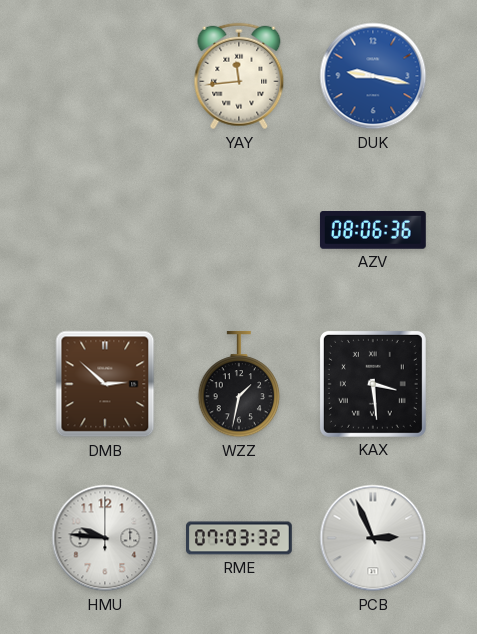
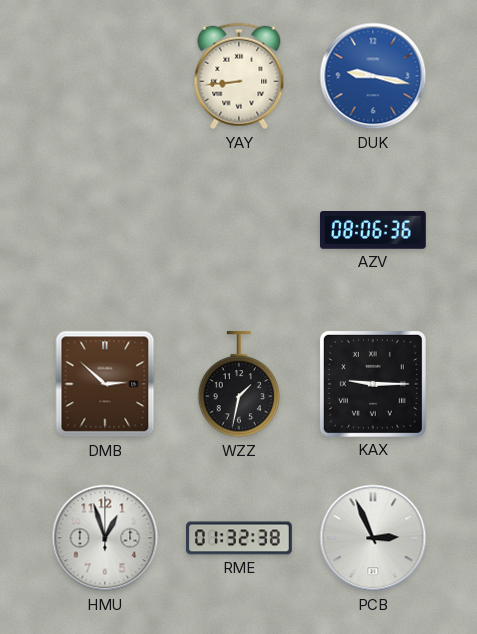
YAY: 11:44 -> 8:44
KAX: 3:29 -> 9:15
HMU: 9:46 -> 12:57
RME: 07:03 -> 01:32
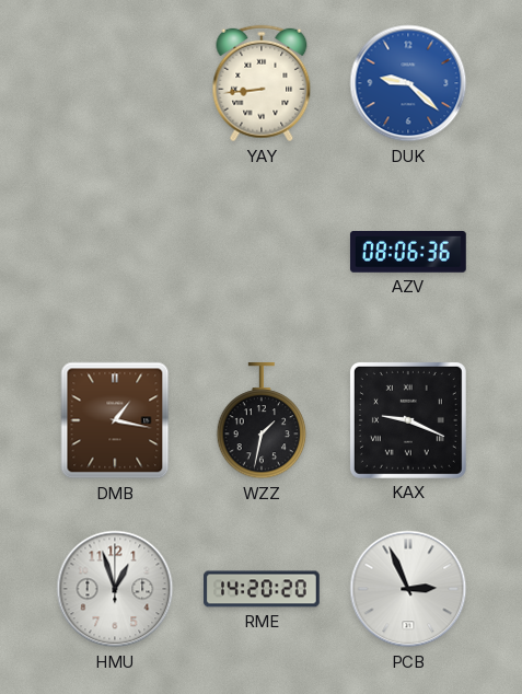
DUK: 9:17 -> 9:22
DMB: 2:52 -> 1:17
KAX: 9:15 -> 9:19
RME: 01:32 -> 14:20
